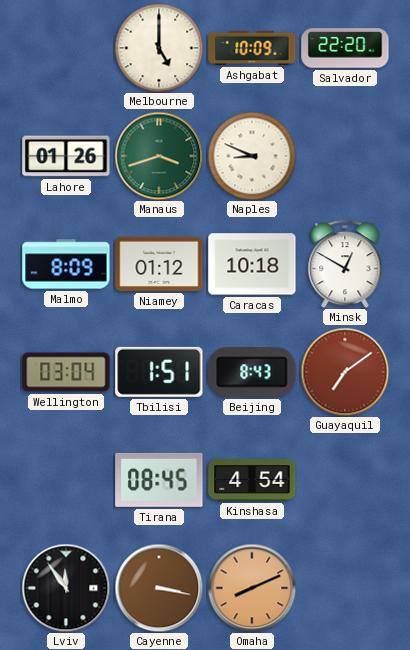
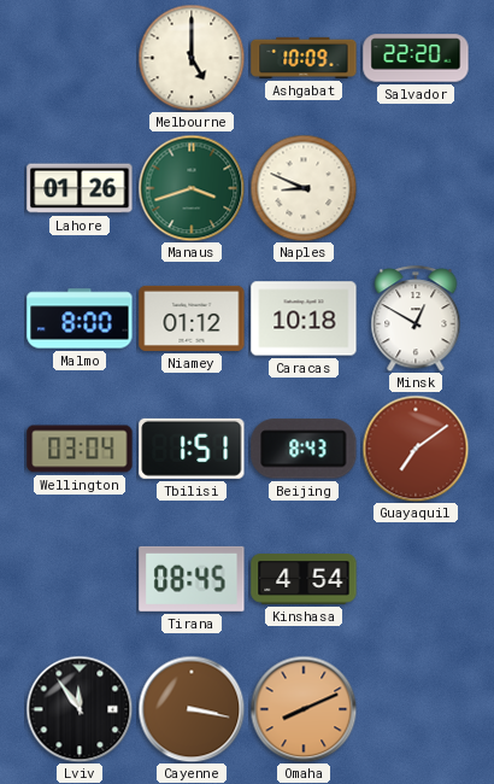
Malmo: 8:09 -> 8:00
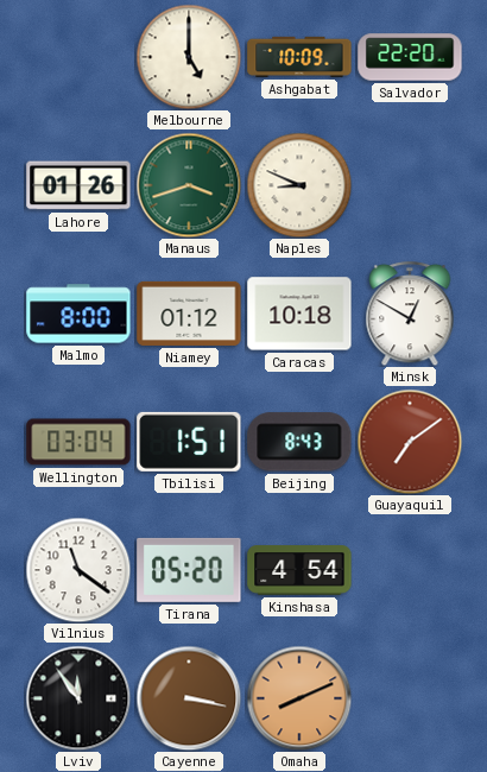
Vilnius: none -> 11:21
Tirana: 08:45 -> 05:20
